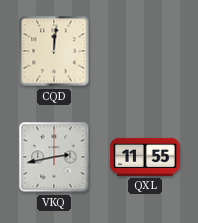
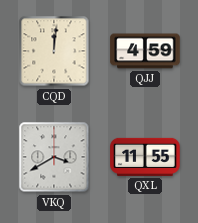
QJJ: none -> 4:59
VKQ: 2:43 -> 3:40
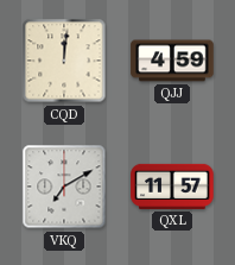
VKQ: 3:40 -> 7:10
QXL: 11:55 -> 11:57
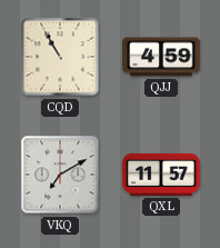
CQD: 12:01 -> 10:55
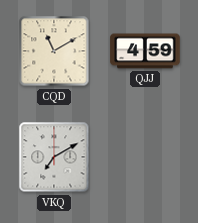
CQD: 10:55 -> 11:10
QXL: 11:57 -> none
